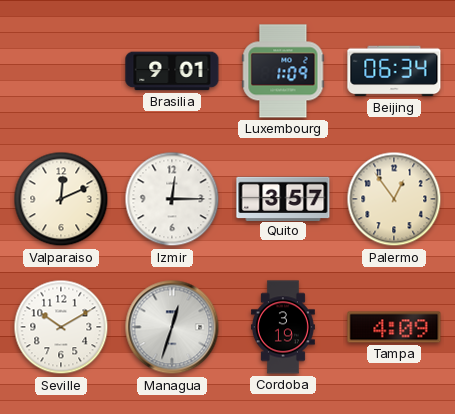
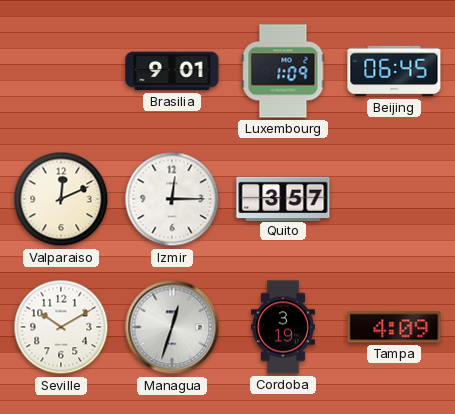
Beijing: 06:34 -> 06:45
Palermo: 12:54 -> none
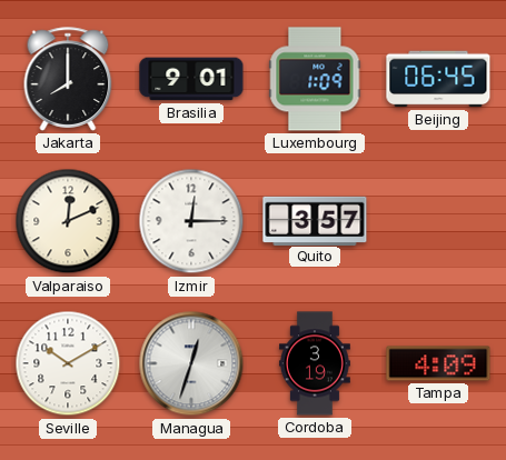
Jakarta: none -> 8:00
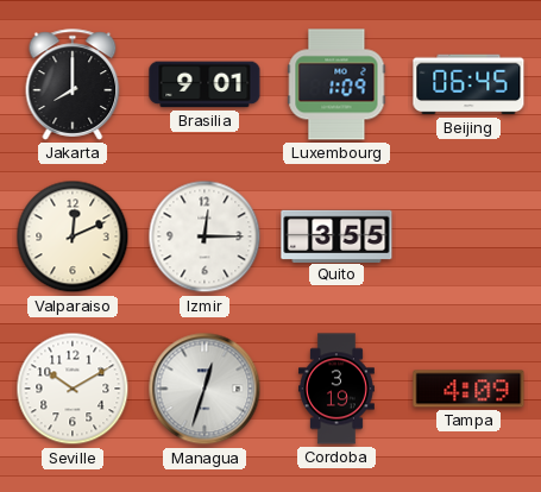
Quito: 3:57 -> 3:55
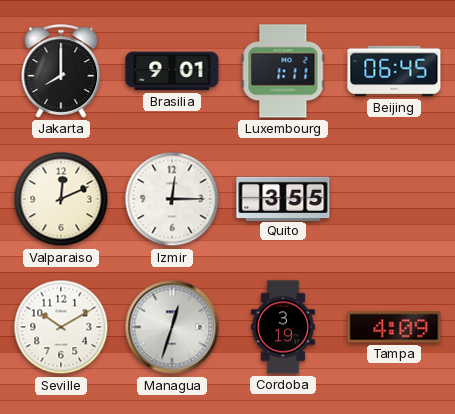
Luxembourg: 1:09 -> 1:11
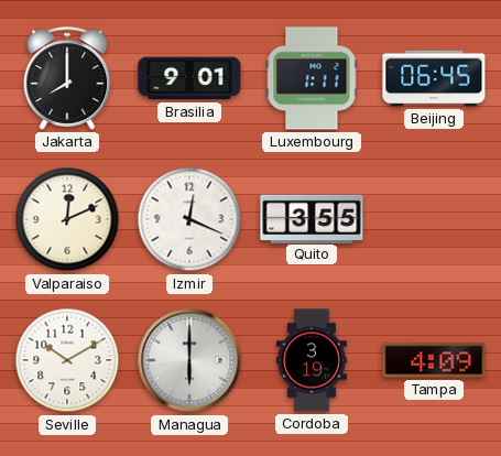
Izmir: 12:15 -> 12:19
Managua: 12:33 -> 6:00
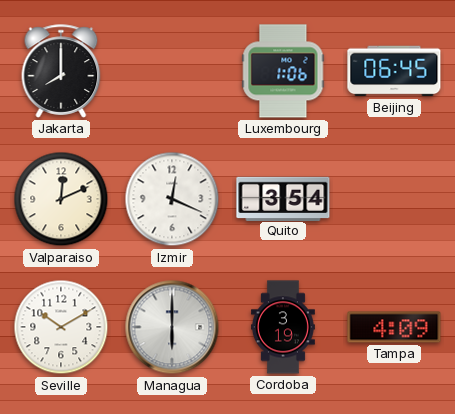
Brasilia: 9:01 -> none
Luxembourg: 1:11 -> 1:06
Quito: 3:55 -> 3:54
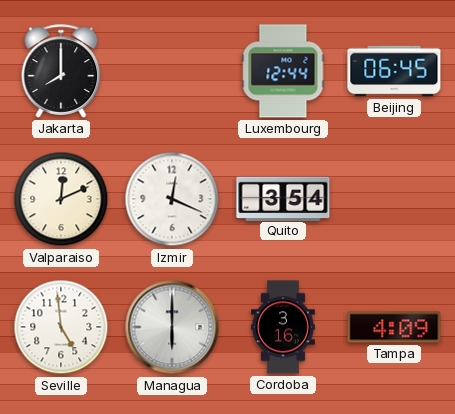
Luxembourg: 1:06 -> 12:44
Seville: 10:10 -> 4:59
Cordoba: 3:19 -> 3:16
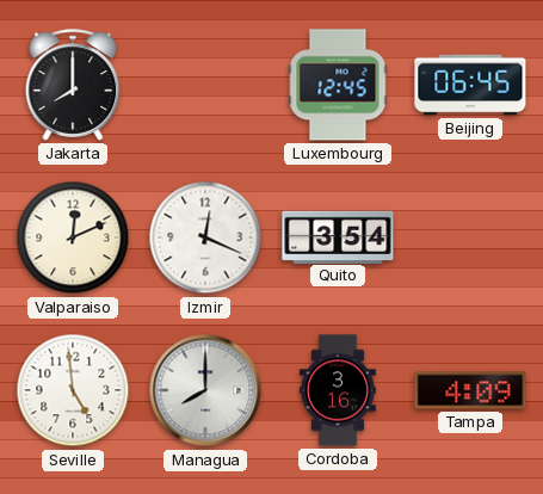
Luxembourg: 12:44 -> 12:45
Managua: 6:00 -> 8:00
